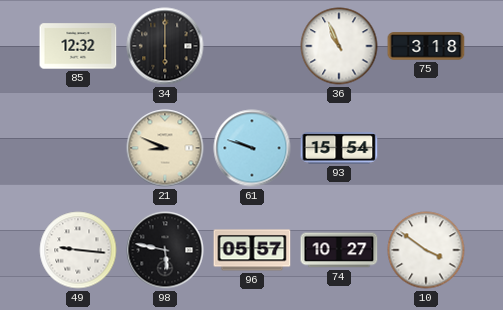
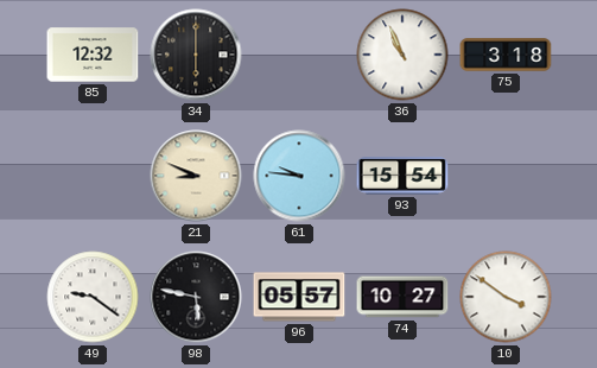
61: 9:48 -> 9:46
49: 9:16 -> 9:21
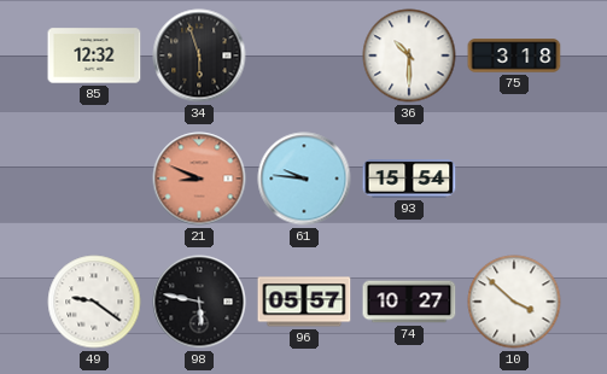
34: 6:00 -> 5:57
36: 10:56 -> 10:30
21 dial: cream -> salmon
10: 3:51 -> 3:52
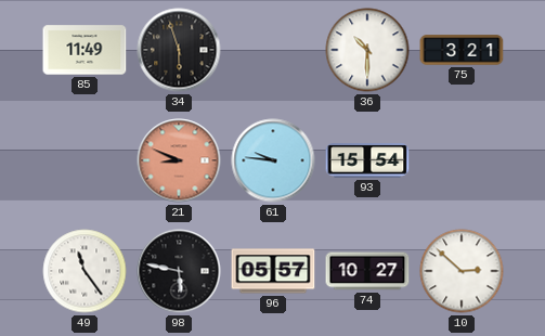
85: 12:32 -> 11:49
75: 3:18 -> 3:21
49: 9:21 -> 11:24
10: 3:52 -> 2:52
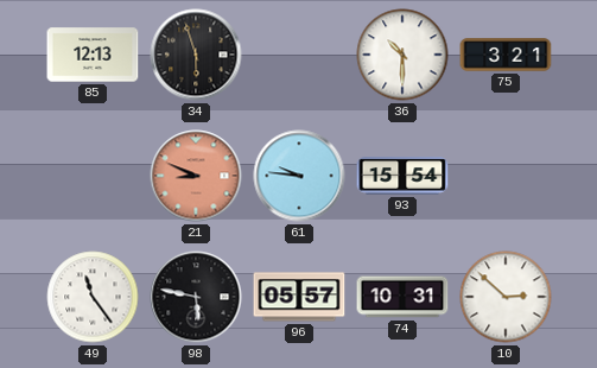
85: 11:49 -> 12:13
74: 10:27 -> 10:31
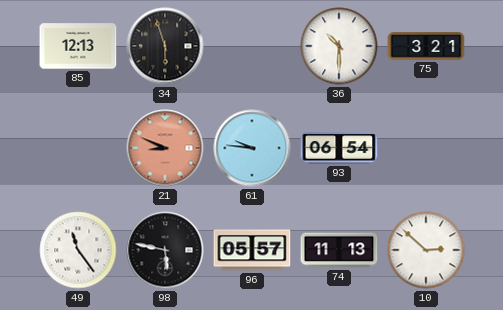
93: 15:54 -> 06:54
74: 10:31 -> 11:13
